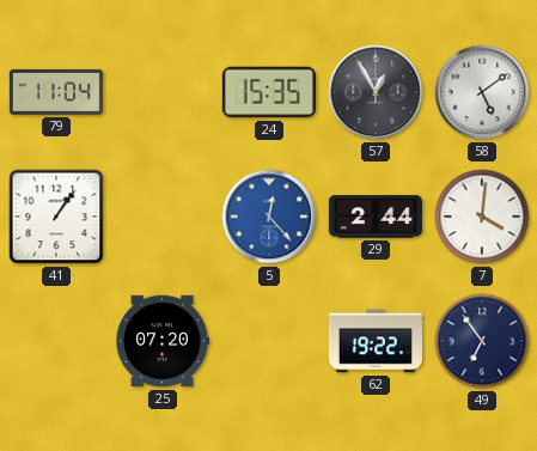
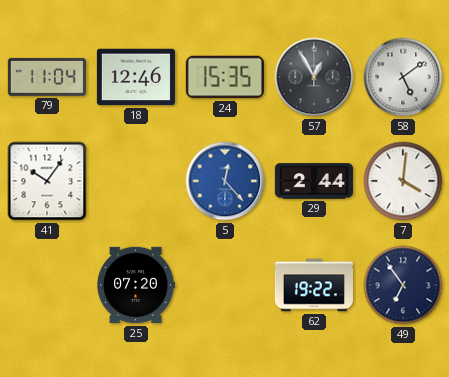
18: none -> 12:46
41: 1:06 -> 10:06
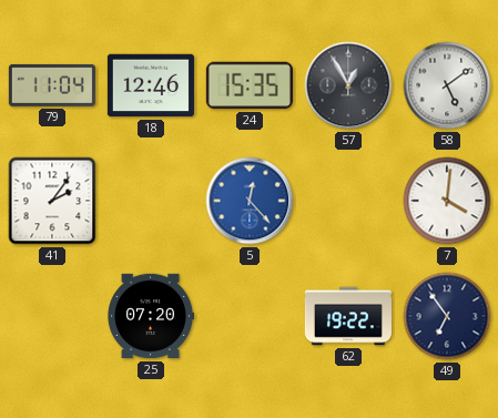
41: 10:06 -> 2:06
29: 2:44 -> none
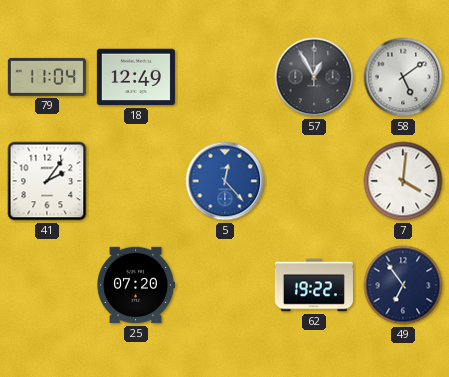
18: 12:46 -> 12:49
24: 15:35 -> none
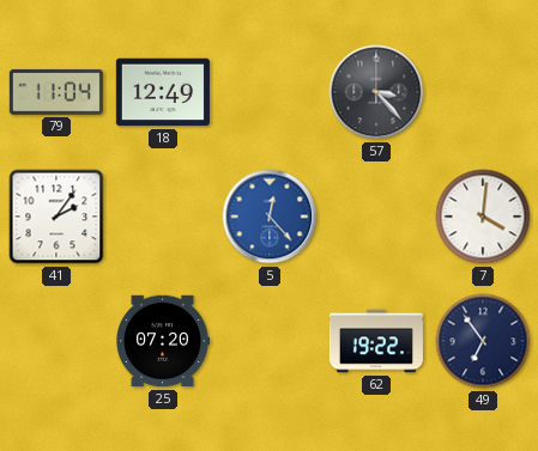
57: 12:55 -> 3:23
58: 5:09 -> none
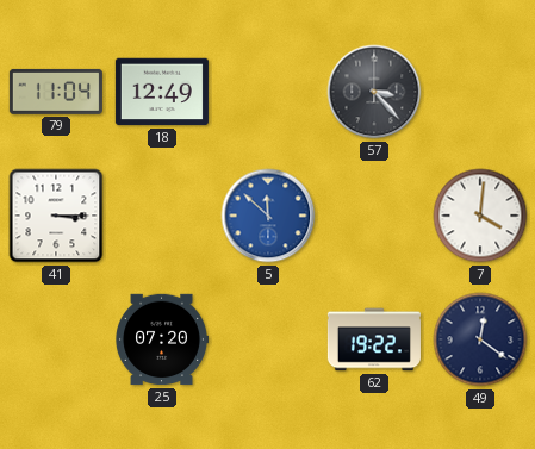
41: 2:06 -> 3:15
5: 12:23 -> 11:52
49: 6:54 -> 12:21
